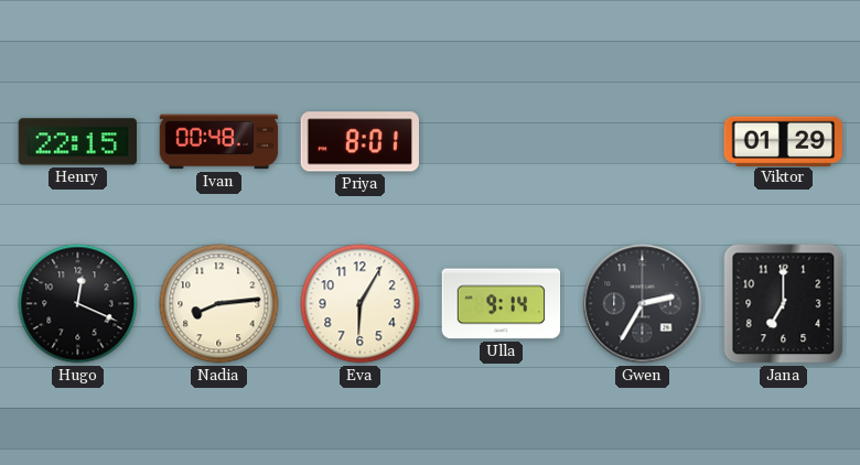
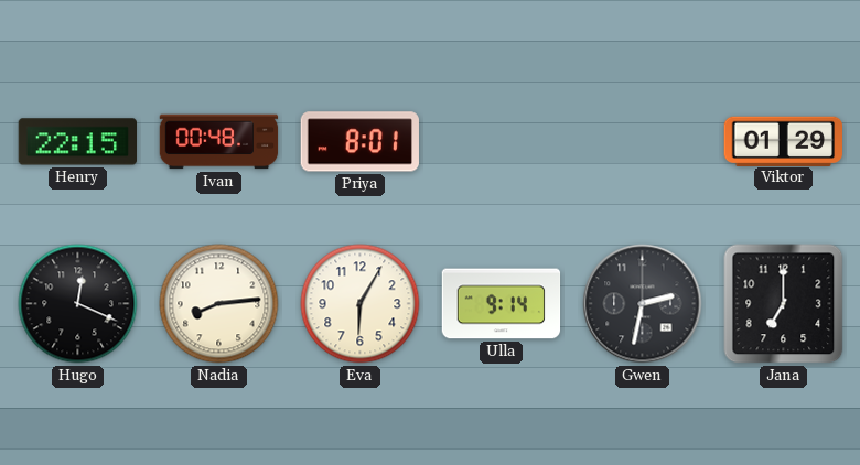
Gwen: 2:35 -> 2:32
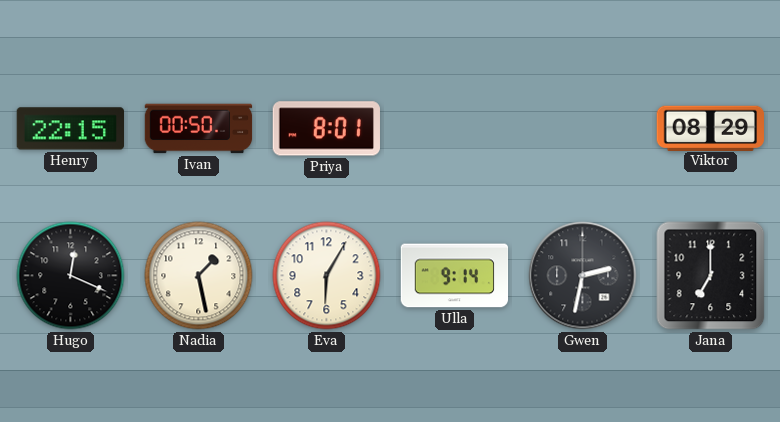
Ivan: 00:48 -> 00:50
Viktor: 01:29 -> 08:29
Nadia: 8:14 -> 1:28
